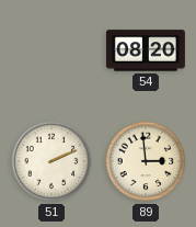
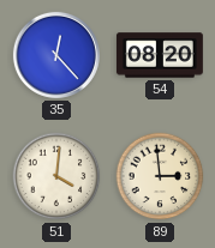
35: none -> 12:23
51: 2:11 -> 4:01
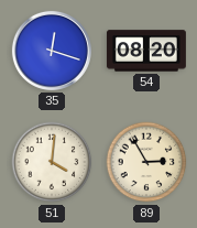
35: 12:23 -> 12:18
89: 2:59 -> 2:55
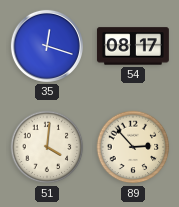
54: 08:20 -> 08:17
89: 2:55 -> 2:53
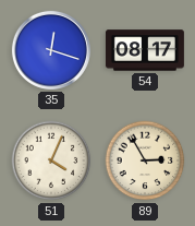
51: 4:01 -> 4:04
89: 2:53 -> 2:55
